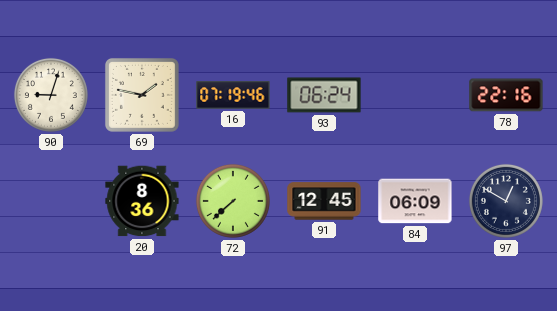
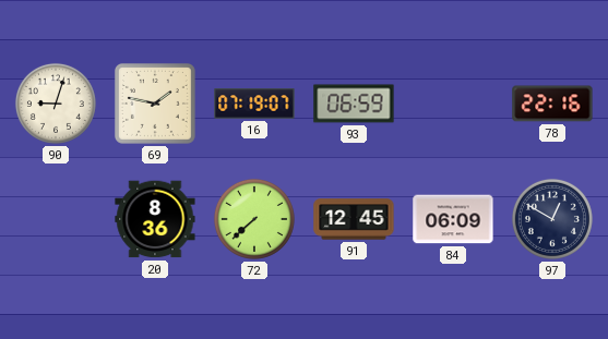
16: 07:19:46 -> 07:19:07
93: 06:24 -> 06:59
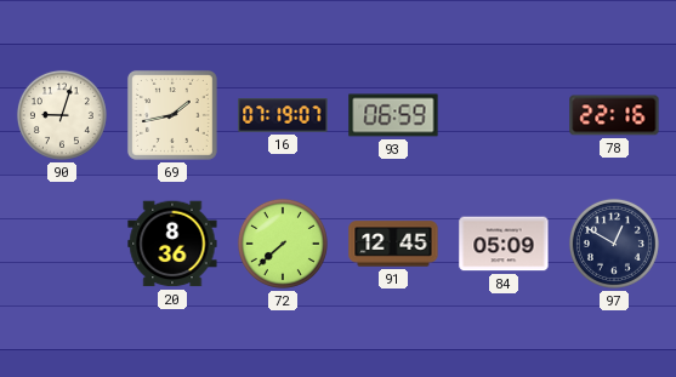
69: 1:47 -> 1:43
84: 06:09 -> 05:09
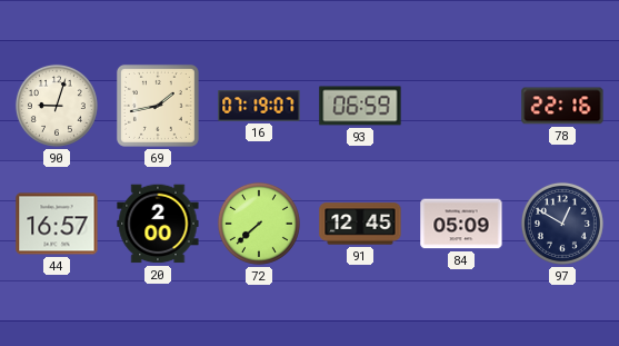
44: none -> 16:57
20: 8:36 -> 2:00
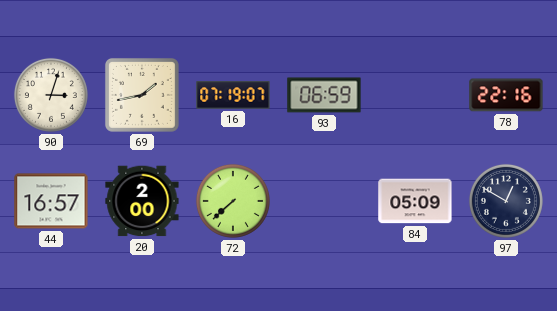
90: 9:03 -> 3:03
91: 12:45 -> none
